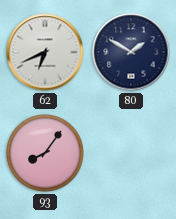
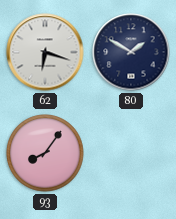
62: 6:41 -> 6:18
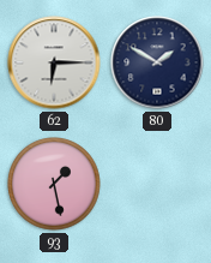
62: 6:18 -> 6:15
93: 8:06 -> 1:28
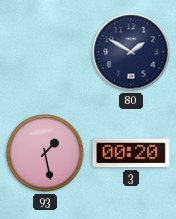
62: 6:15 -> none
3: none -> 00:20
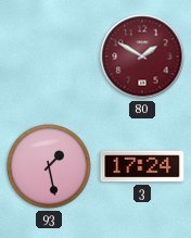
80 dial: navy -> burgundy
3: 00:20 -> 17:24
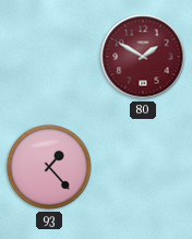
93: 1:28 -> 1:23
3: 17:24 -> none
